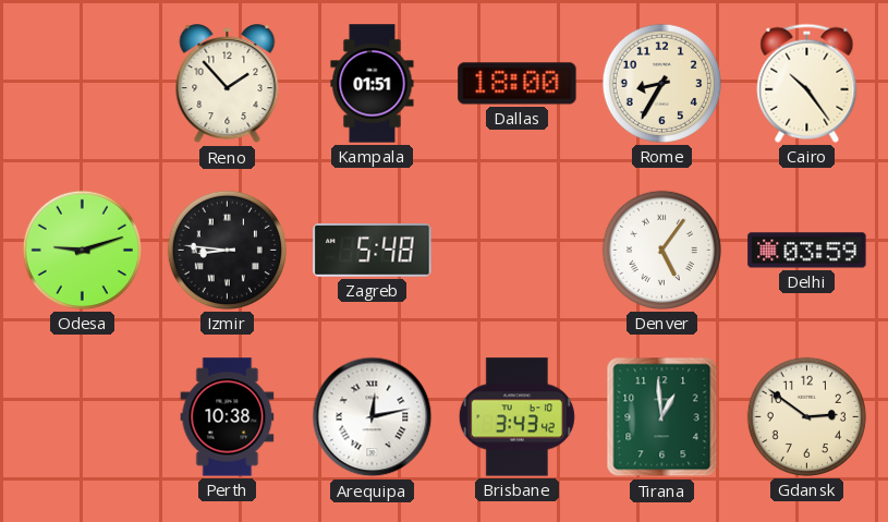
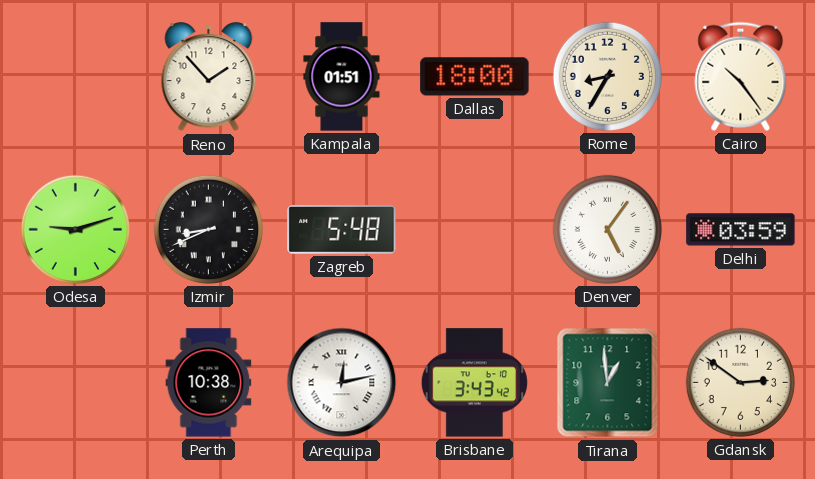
Izmir: 8:46 -> 8:41
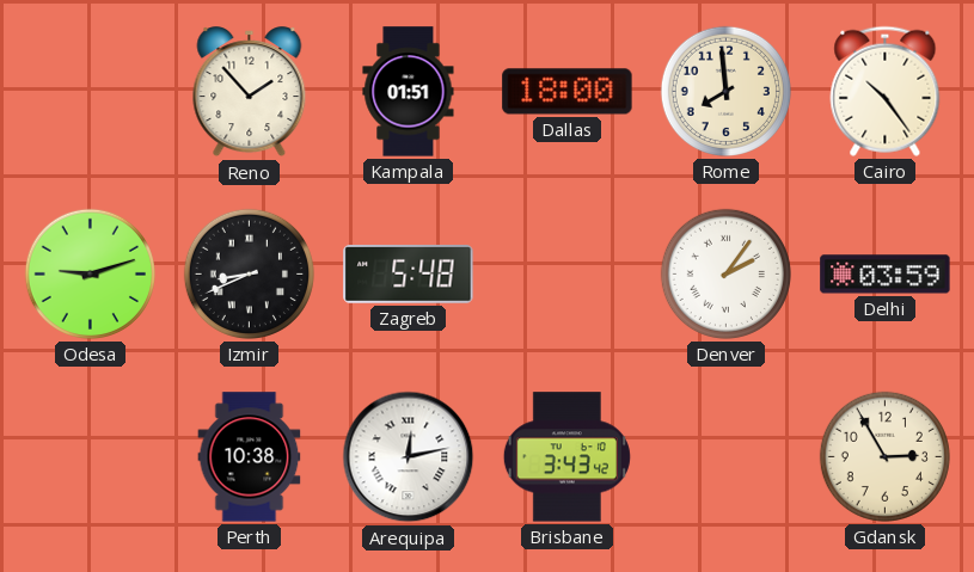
Rome: 8:35 -> 7:59
Denver: 5:06 -> 2:06
Tirana: 12:59 -> none
Gdansk: 2:51 -> 2:55
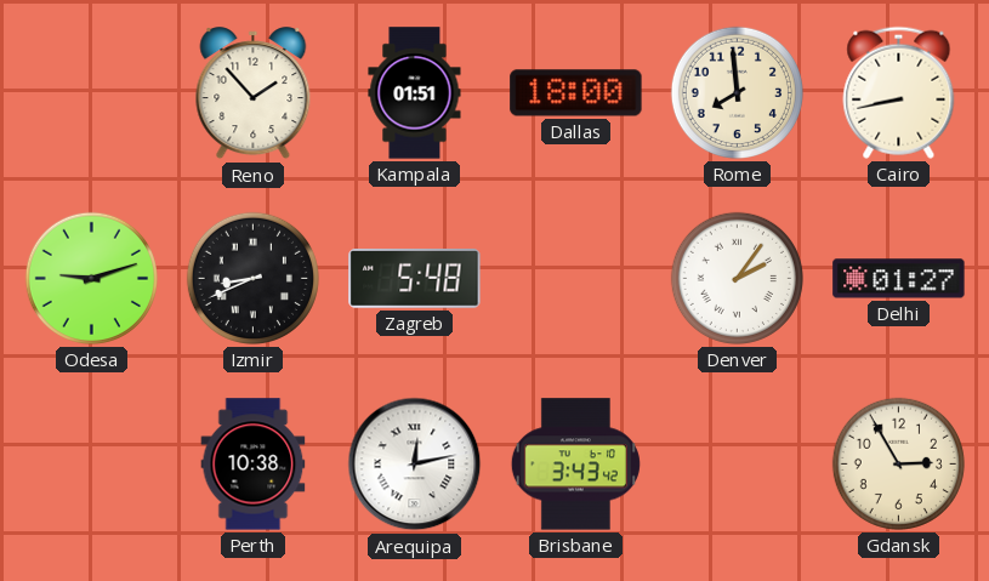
Cairo: 10:24 -> 8:43
Delhi: 03:59 -> 01:27
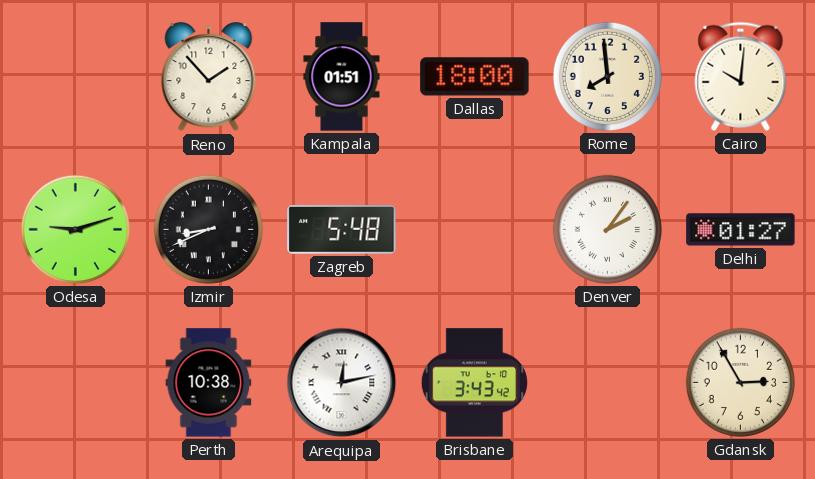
Cairo: 8:43 -> 10:01
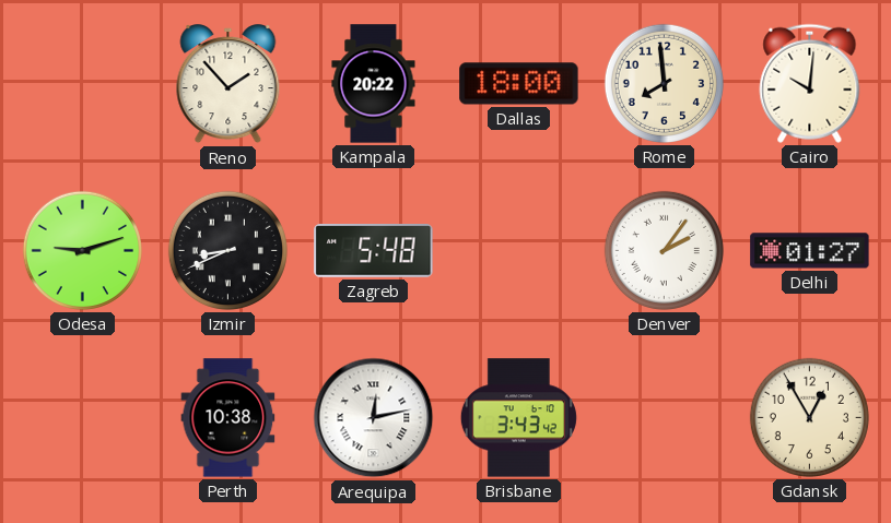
Kampala: 01:51 -> 20:22
Gdansk: 2:55 -> 12:55
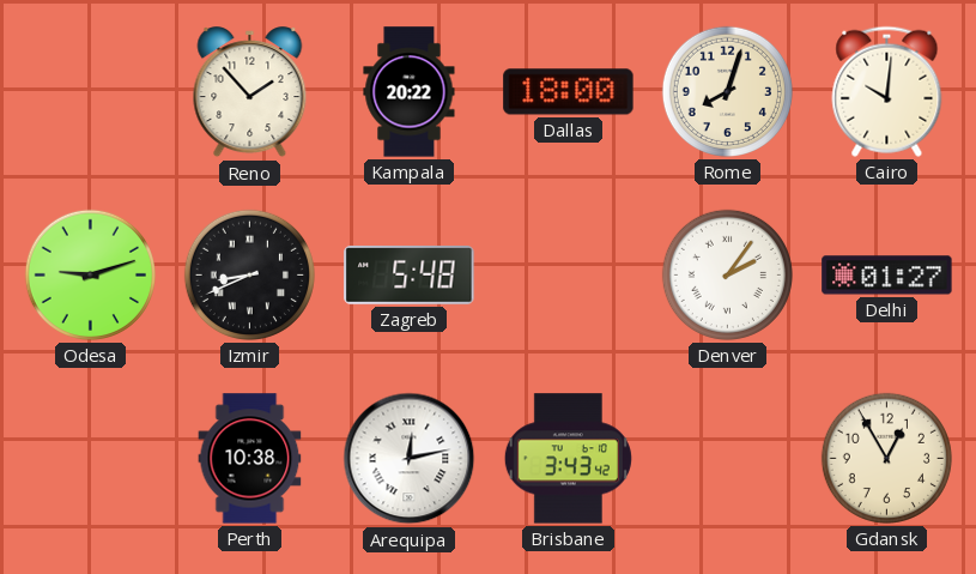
Rome: 7:59 -> 8:03
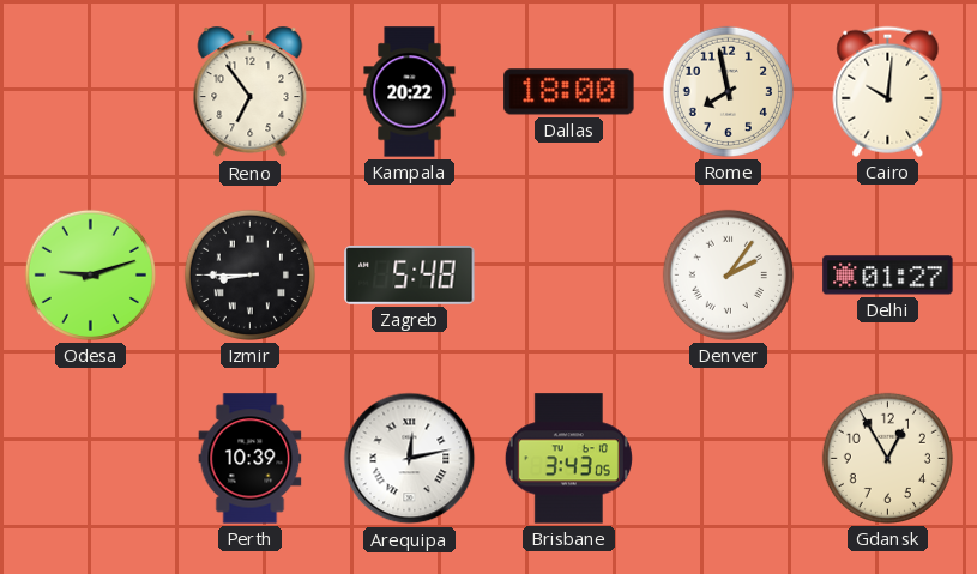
Reno: 1:53 -> 6:54
Rome: 8:03 -> 7:58
Izmir: 8:41 -> 8:45
Perth: 10:38 -> 10:39
Brisbane: 3:43:42 -> 3:43:05
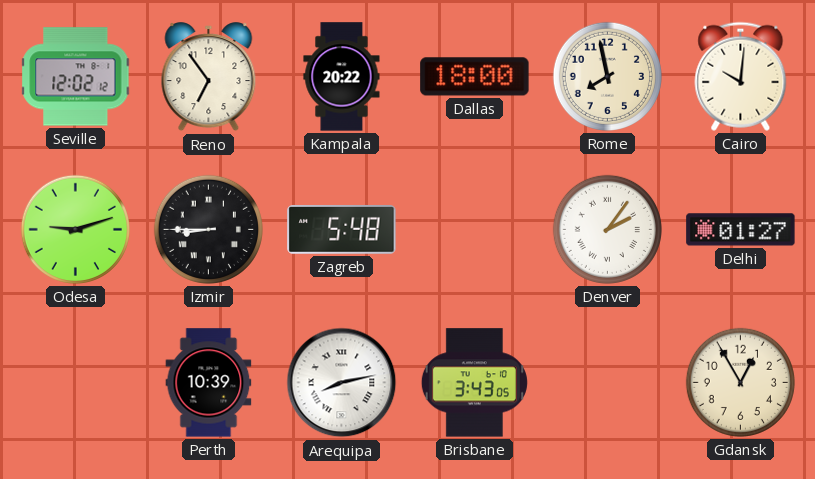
Seville: none -> 12:02
Arequipa: 12:13 -> 8:13
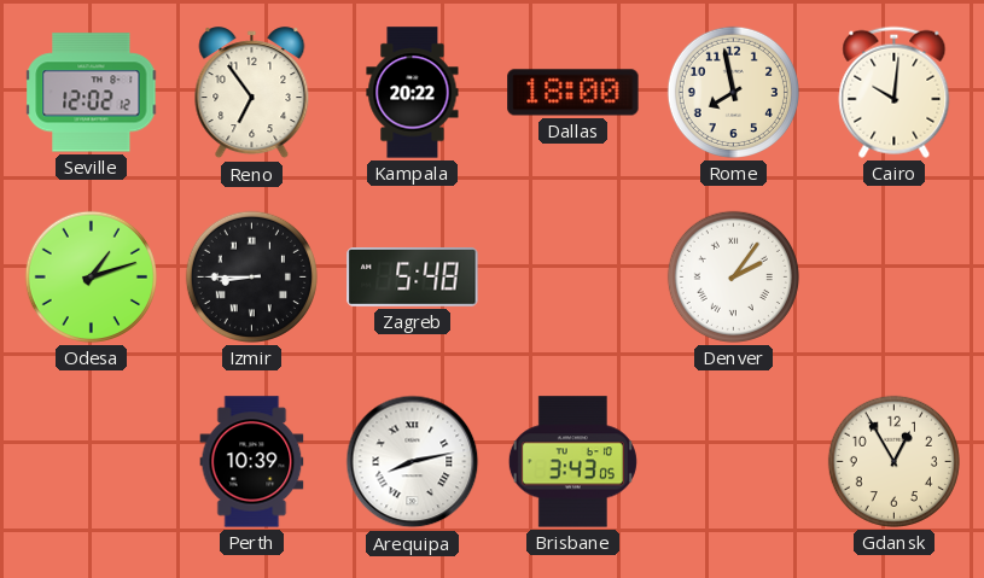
Odesa: 9:12 -> 1:12
Delhi: 01:27 -> none
